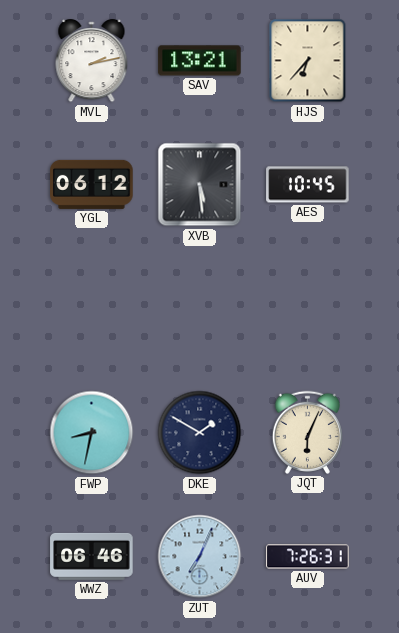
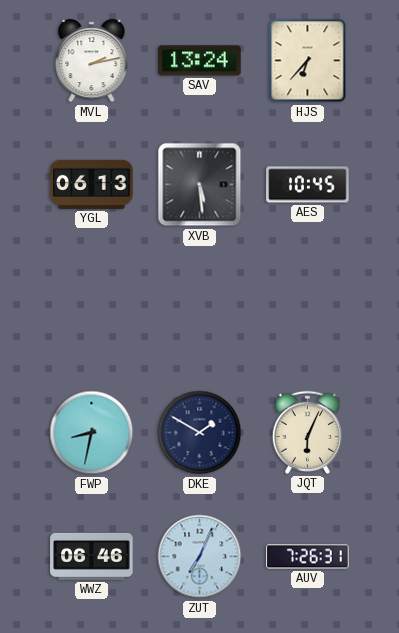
SAV: 13:21 -> 13:24
YGL: 06:12 -> 06:13
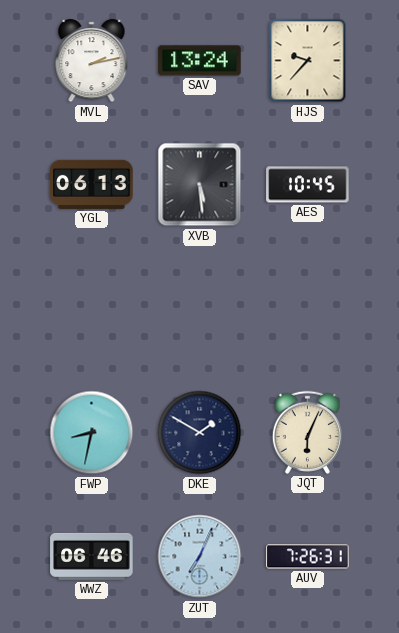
HJS: 6:37 -> 9:37
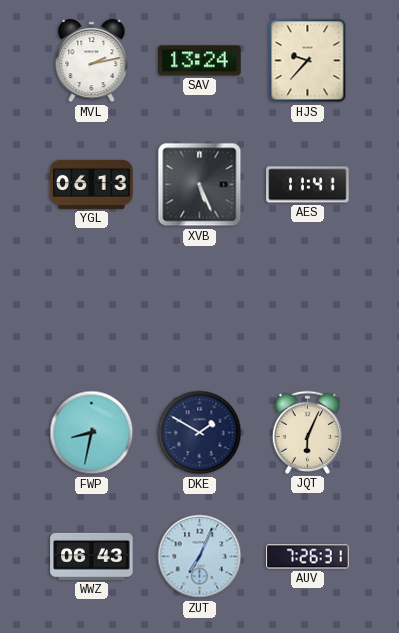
XVB: 5:29 -> 5:26
AES: 10:45 -> 11:41
WWZ: 06:46 -> 06:43
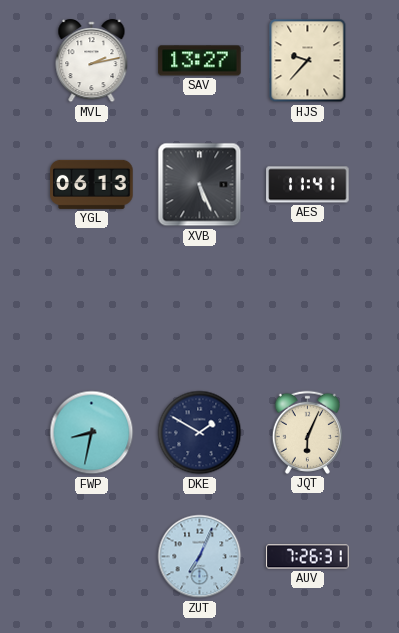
SAV: 13:24 -> 13:27
WWZ: 06:43 -> none
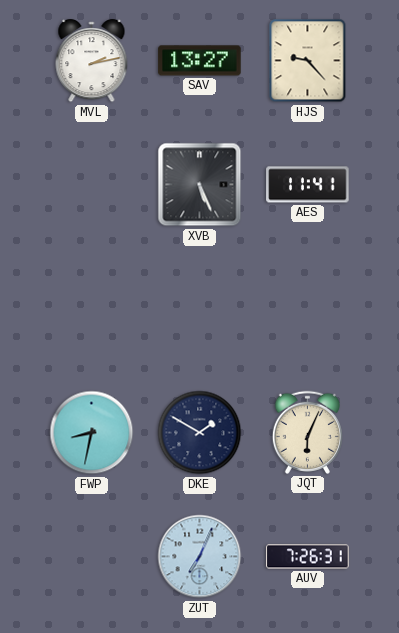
HJS: 9:37 -> 9:23
YGL: 06:13 -> none
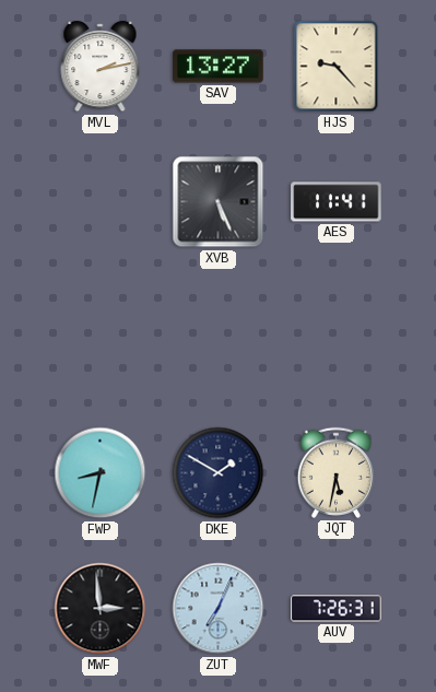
JQT: 6:04 -> 5:32
MWF: none -> 2:59
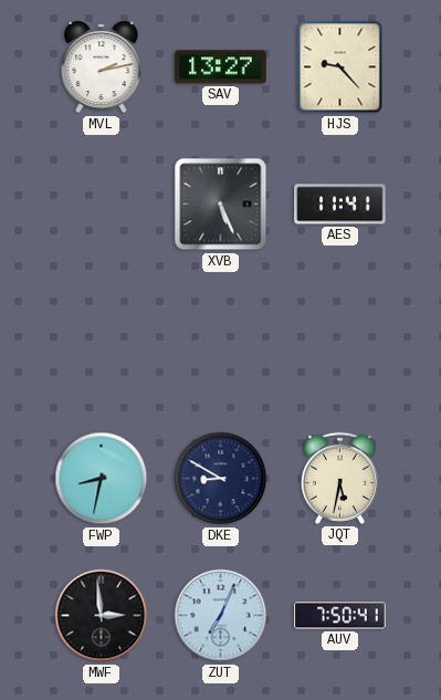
DKE: 1:50 -> 8:50
AUV: 7:26 -> 7:50
